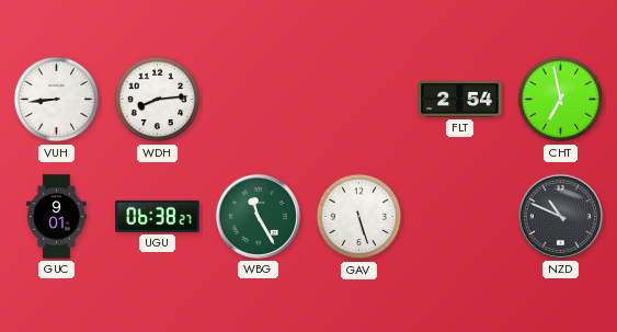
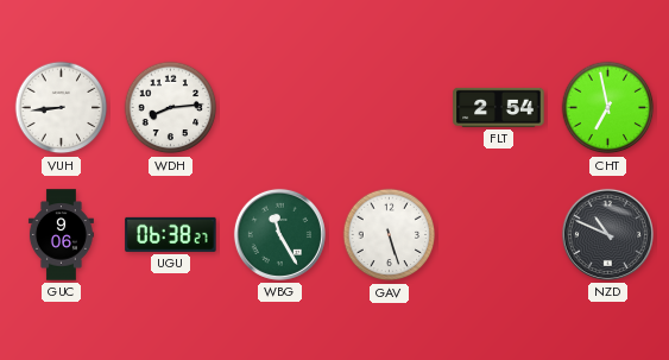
GUC: 9:01 -> 9:06
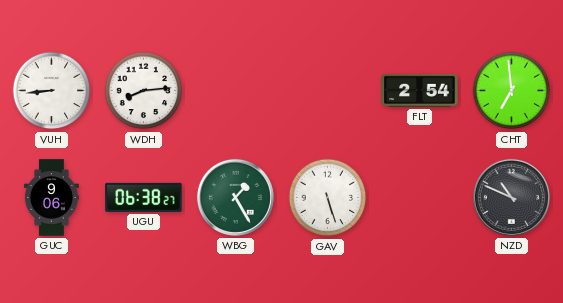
CHT: 6:58 -> 6:59
WBG: 11:25 -> 1:25
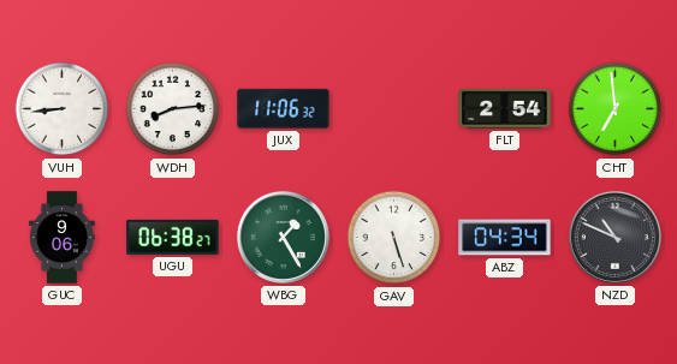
JUX: none -> 11:06
ABZ: none -> 04:34
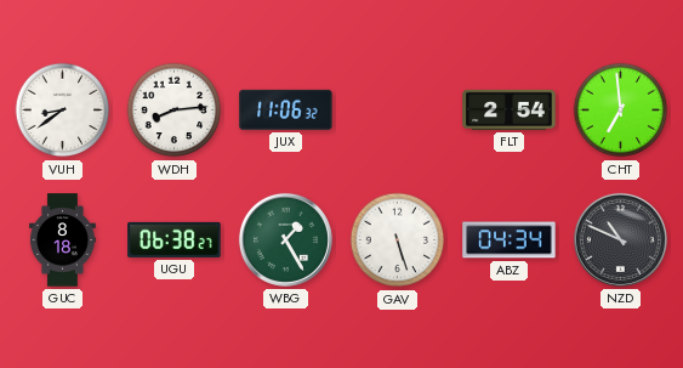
VUH: 8:44 -> 8:39
GUC: 9:06 -> 8:18
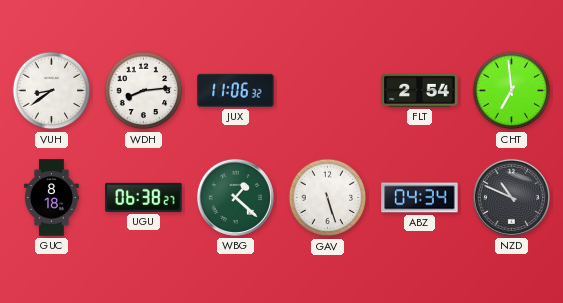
WBG: 1:25 -> 1:22
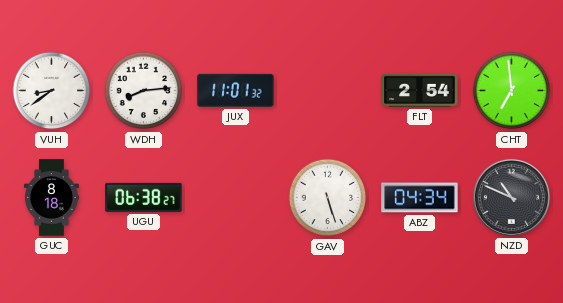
JUX: 11:06 -> 11:01
WBG: 1:22 -> none
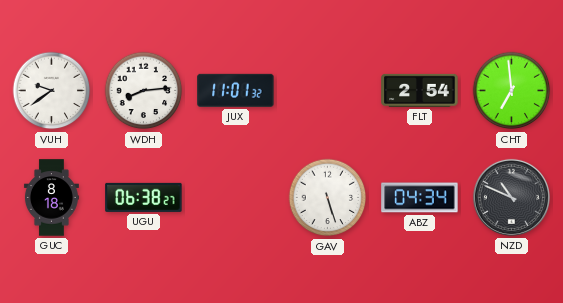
VUH: 8:39 -> 9:39
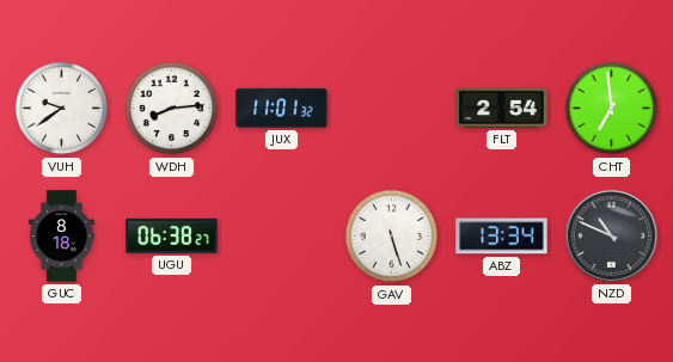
ABZ: 04:34 -> 13:34
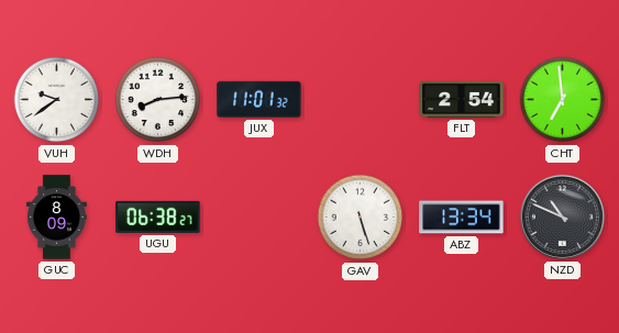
GUC: 8:18 -> 8:09
